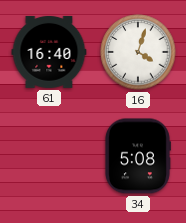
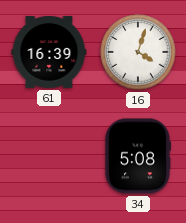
61: 16:40 -> 16:39
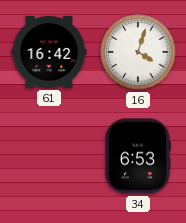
61: 16:39 -> 16:42
34: 5:08 -> 6:53
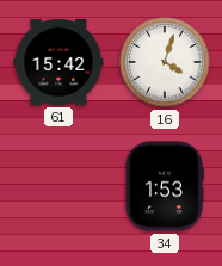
61: 16:42 -> 15:42
34: 6:53 -> 1:53
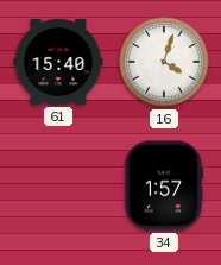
61: 15:42 -> 15:40
34: 1:53 -> 1:57
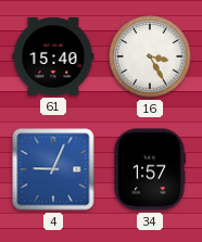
16: 4:03 -> 3:25
4: none -> 9:04
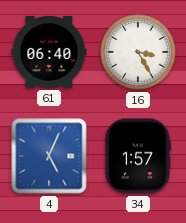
61: 15:40 -> 06:40
4: 9:04 -> 5:04
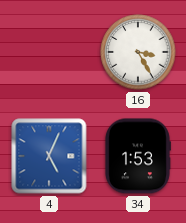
61: 06:40 -> none
34: 1:57 -> 1:53
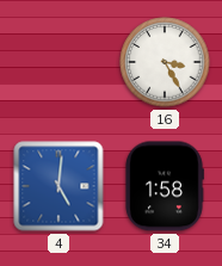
4: 5:04 -> 5:01
34: 1:53 -> 1:58
